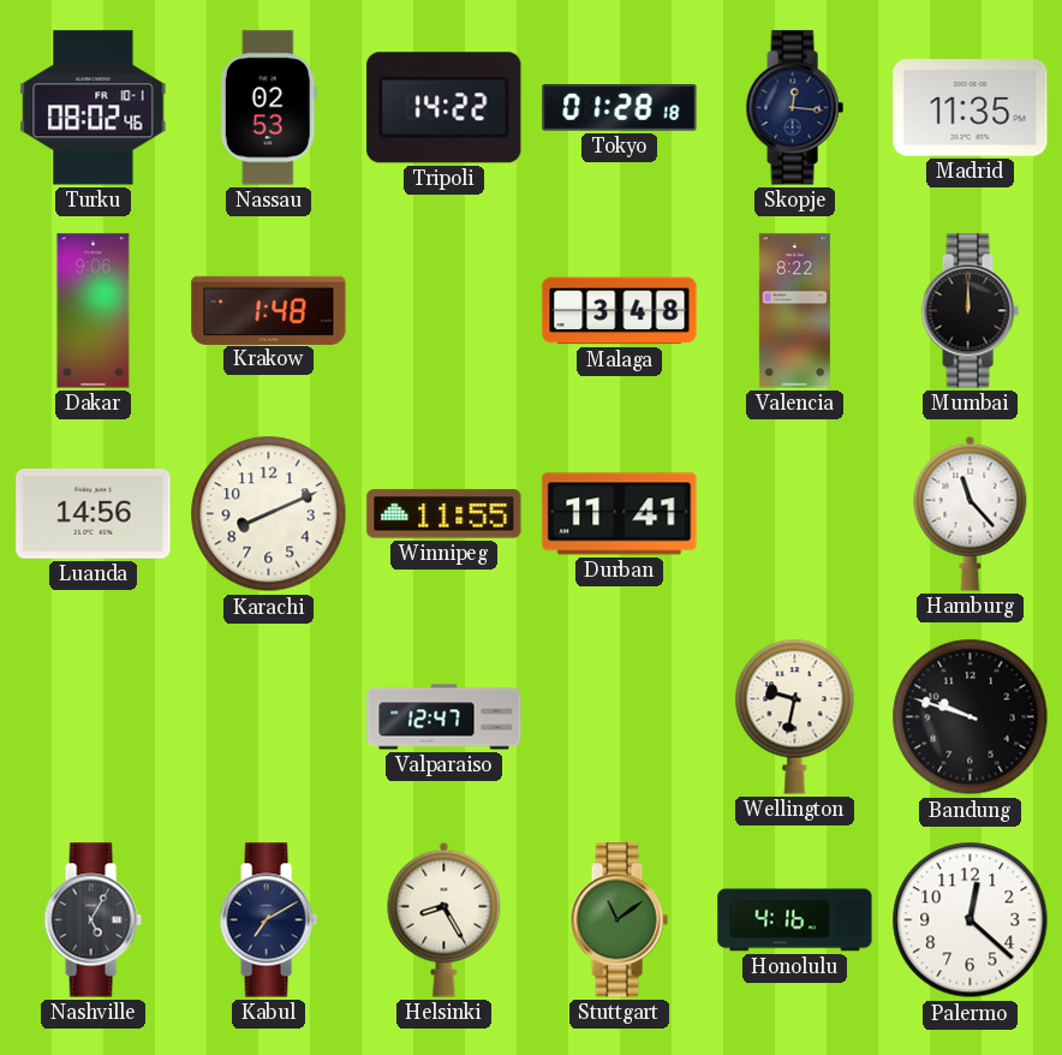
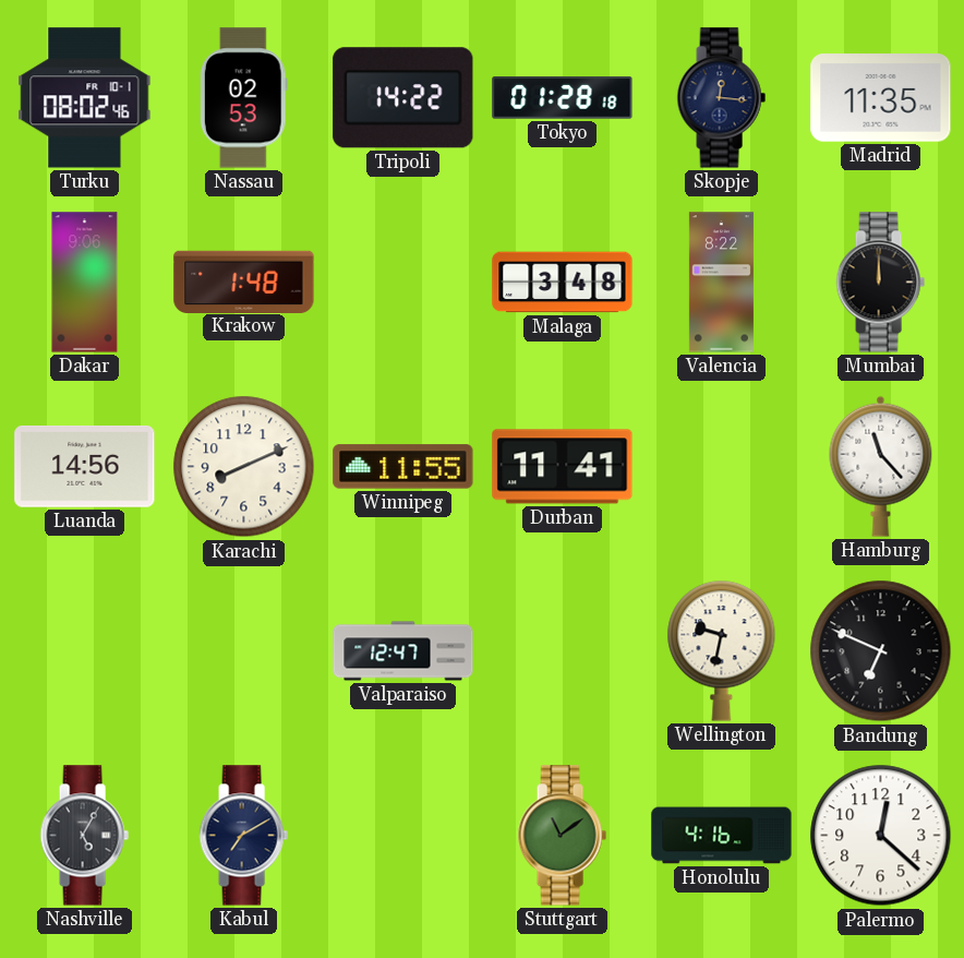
Bandung: 9:48 -> 6:49
Helsinki: 8:25 -> none
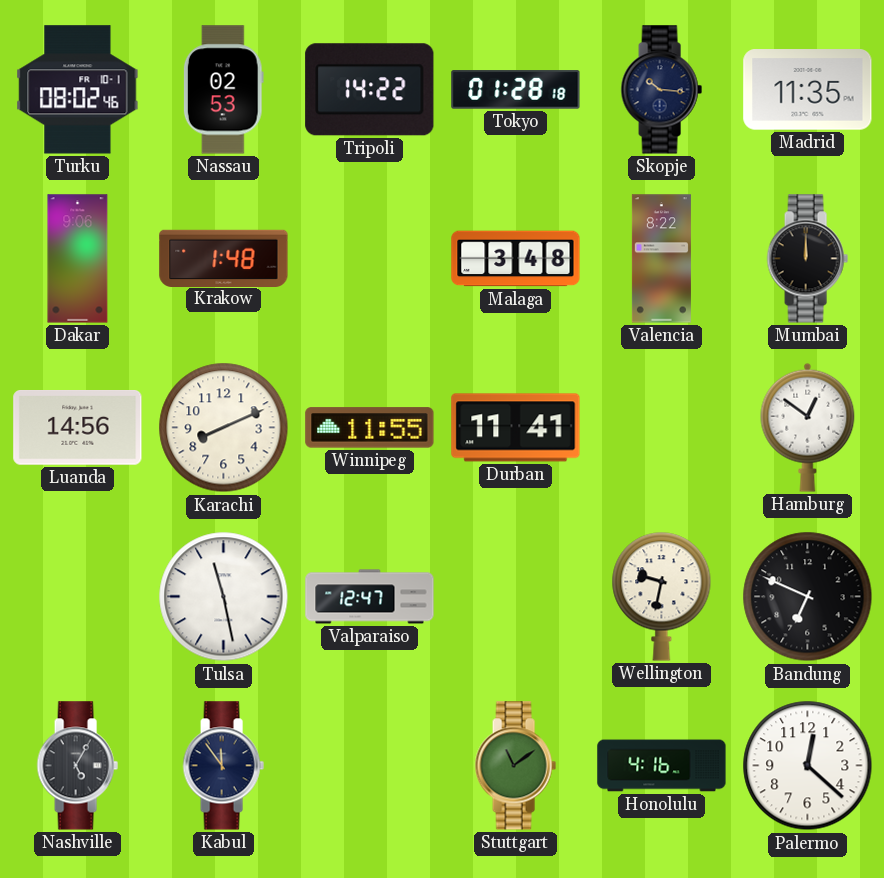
Skopje: 12:16 -> 10:16
Hamburg: 11:23 -> 12:51
Tulsa: none -> 11:28
Kabul: 7:10 -> 11:54
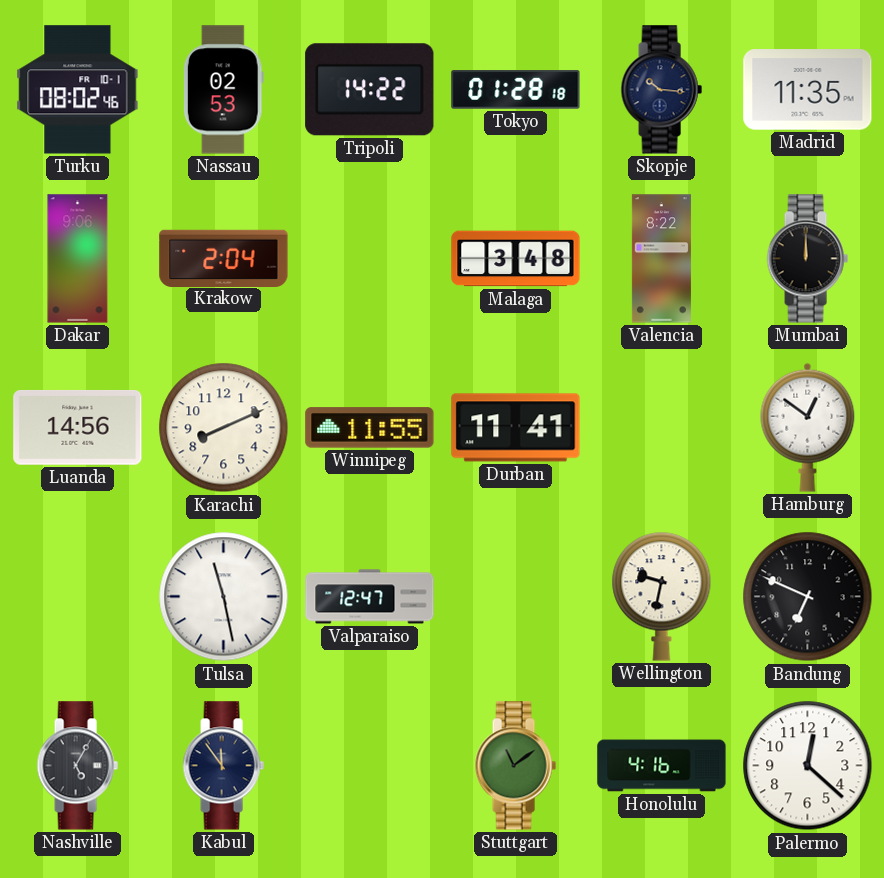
Krakow: 1:48 -> 2:04
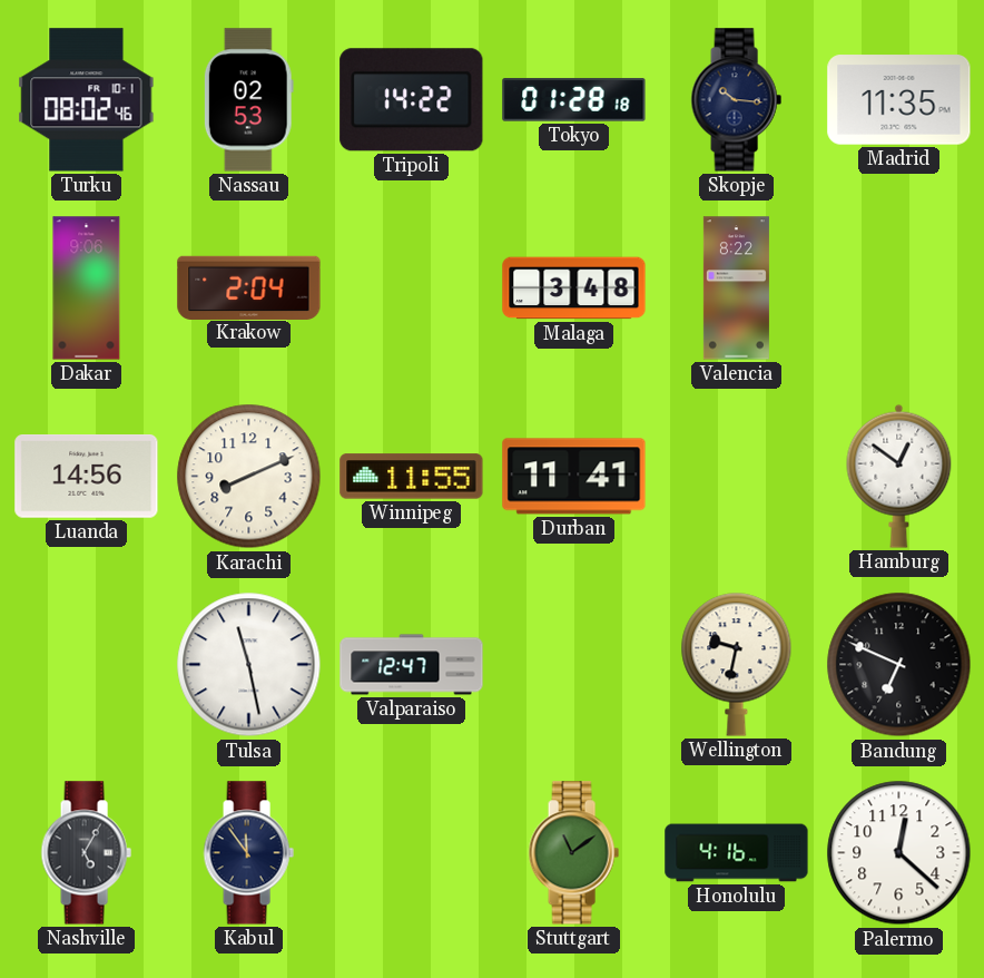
Mumbai: 12:00 -> none
